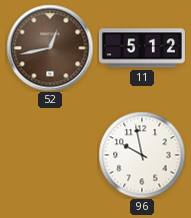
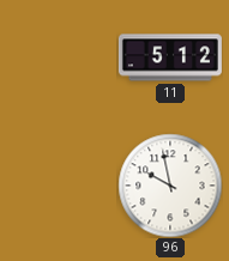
52: 12:43 -> none
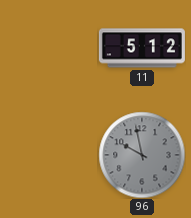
96 dial: white -> grey
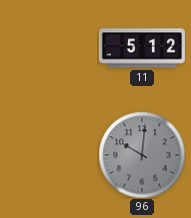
96: 9:58 -> 10:01
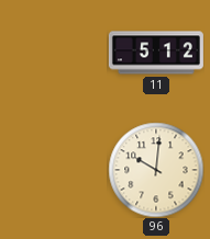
96 dial: grey -> cream
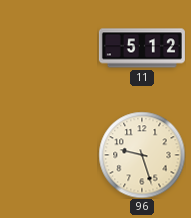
96: 10:01 -> 9:27
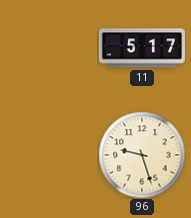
11: 5:12 -> 5:17
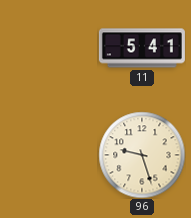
11: 5:17 -> 5:41
